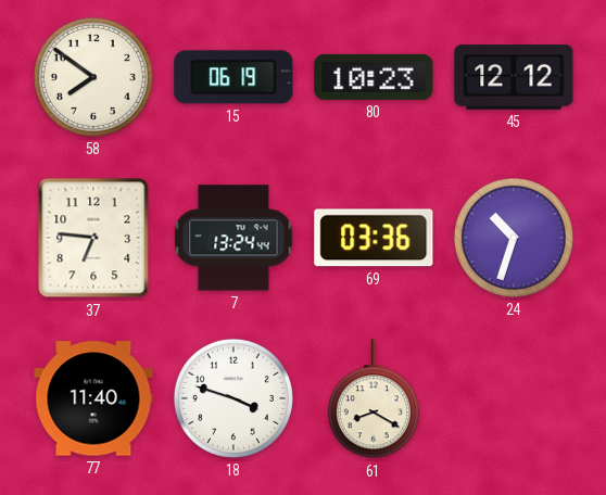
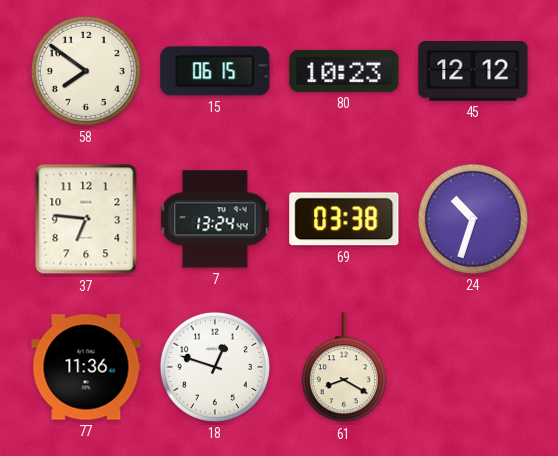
15: 06:19 -> 06:15
69: 03:36 -> 03:38
77: 11:40 -> 11:36
18: 3:48 -> 12:48
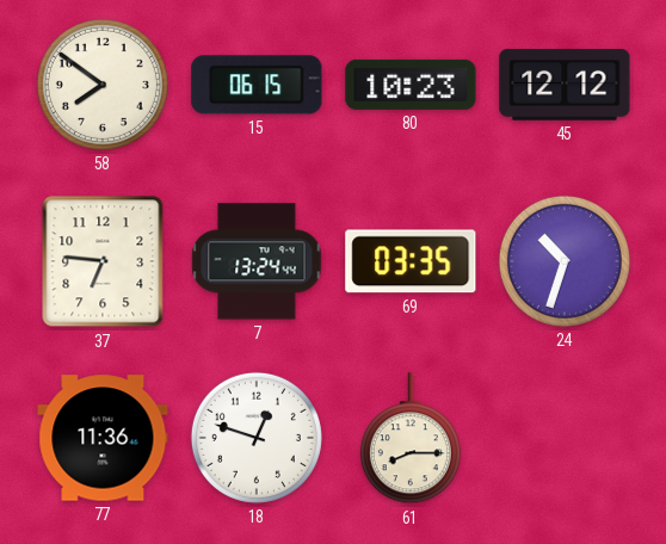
69: 03:38 -> 03:35
61: 8:20 -> 8:15
